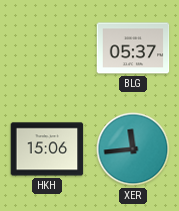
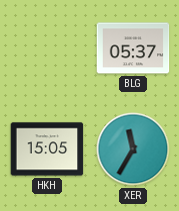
HKH: 15:06 -> 15:05
XER: 11:44 -> 11:35
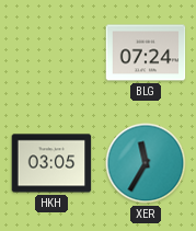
BLG: 05:37 -> 07:24
HKH: 15:05 -> 03:05
